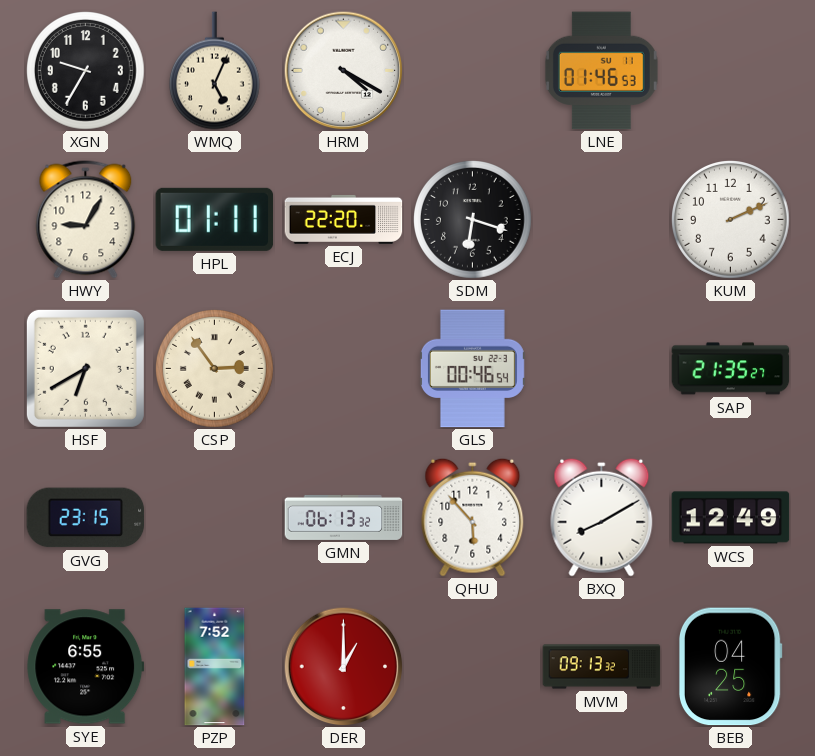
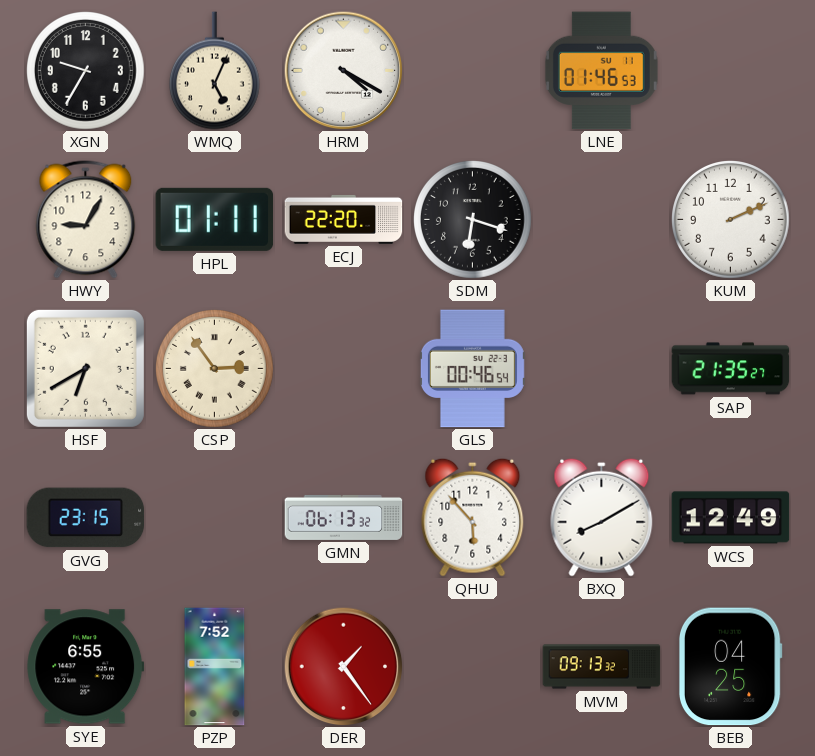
DER: 1:00 -> 1:24
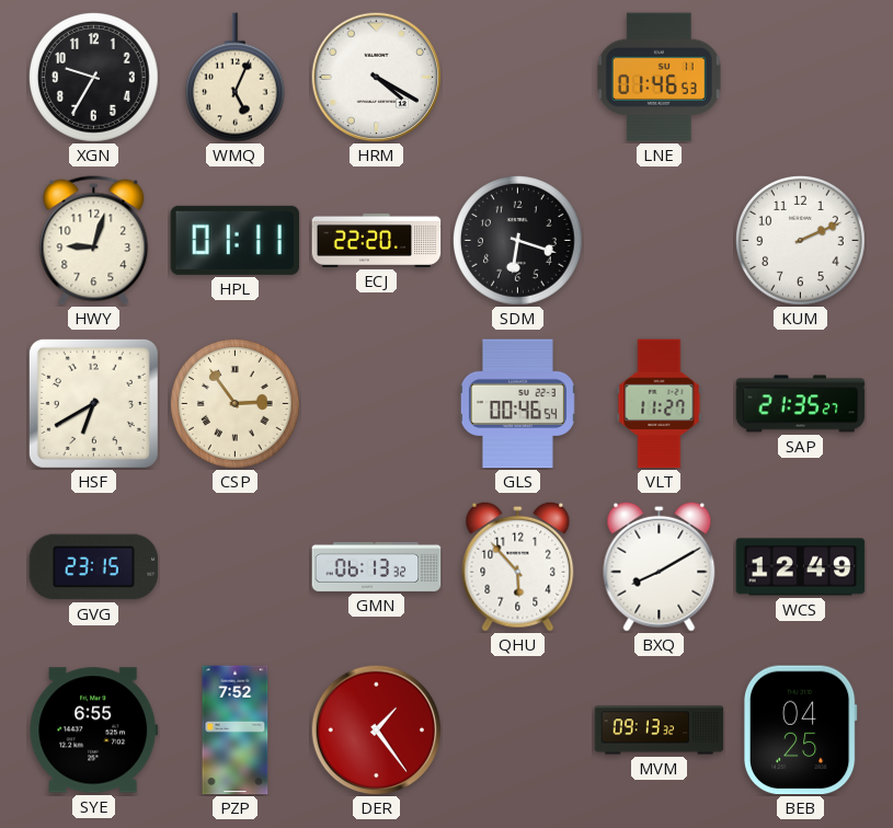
HWY: 9:05 -> 9:03
VLT: none -> 11:27
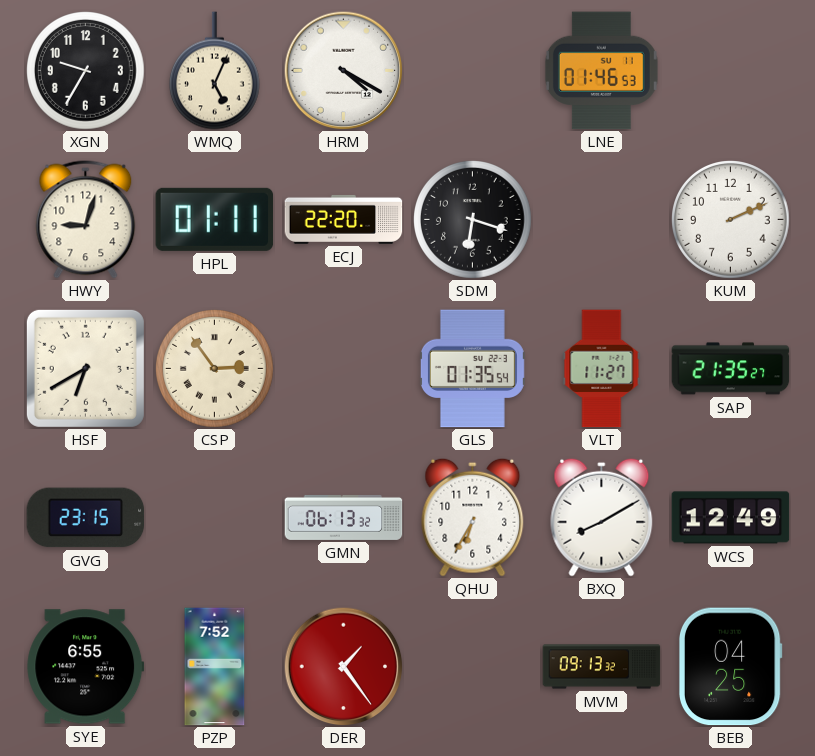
GLS: 00:46 -> 01:35
QHU: 5:53 -> 6:35
